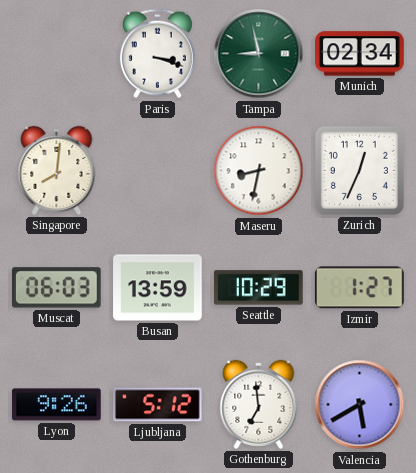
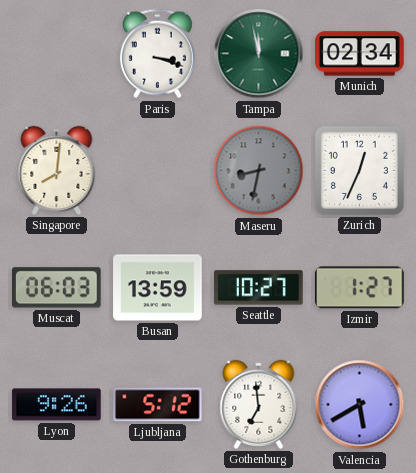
Tampa: 8:58 -> 11:58
Maseru dial: white -> grey
Seattle: 10:29 -> 10:27
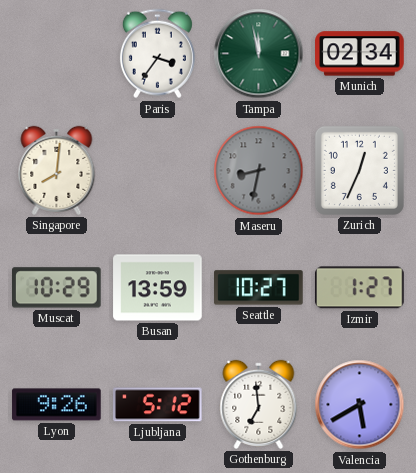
Paris: 3:18 -> 3:36
Muscat: 06:03 -> 10:29
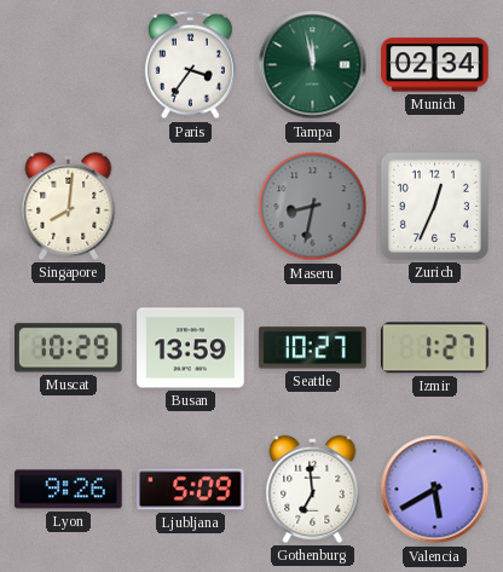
Ljubljana: 5:12 -> 5:09
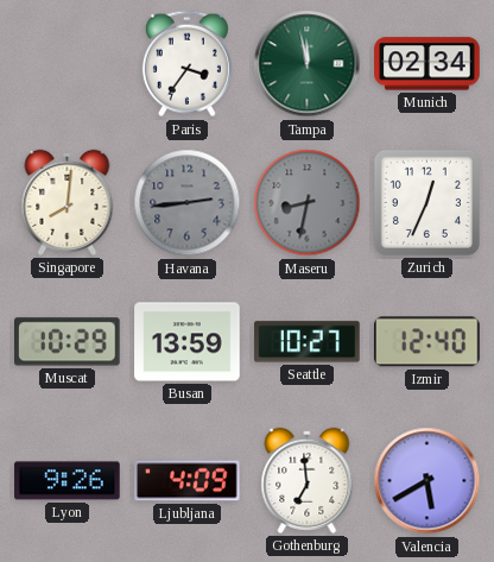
Havana: none -> 2:44
Izmir: 1:27 -> 12:40
Ljubljana: 5:09 -> 4:09
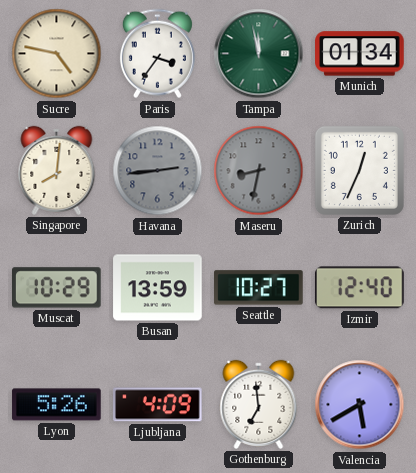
Sucre: none -> 4:47
Munich: 02:34 -> 01:34
Lyon: 9:26 -> 5:26
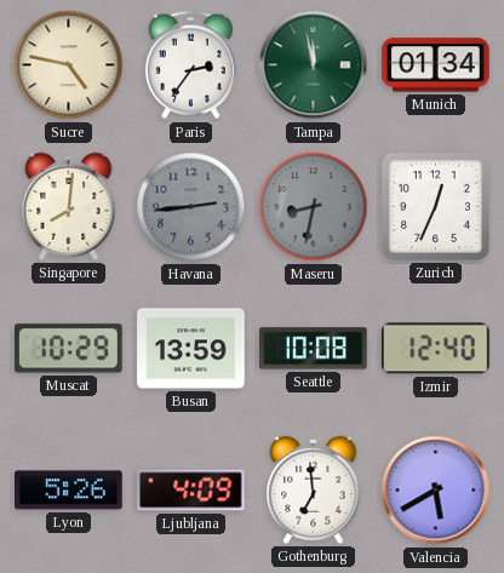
Paris: 3:36 -> 2:36
Seattle: 10:27 -> 10:08
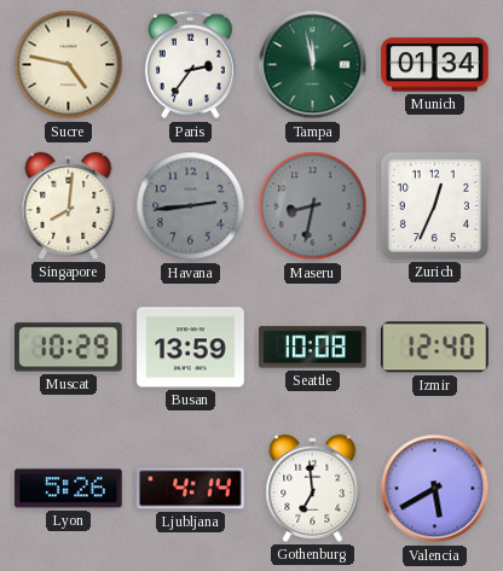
Ljubljana: 4:09 -> 4:14
